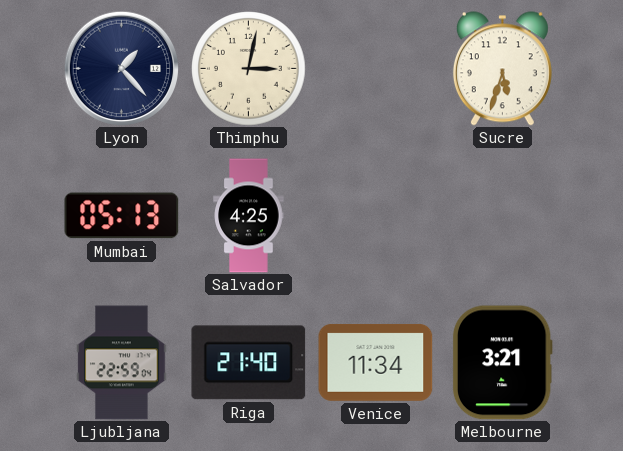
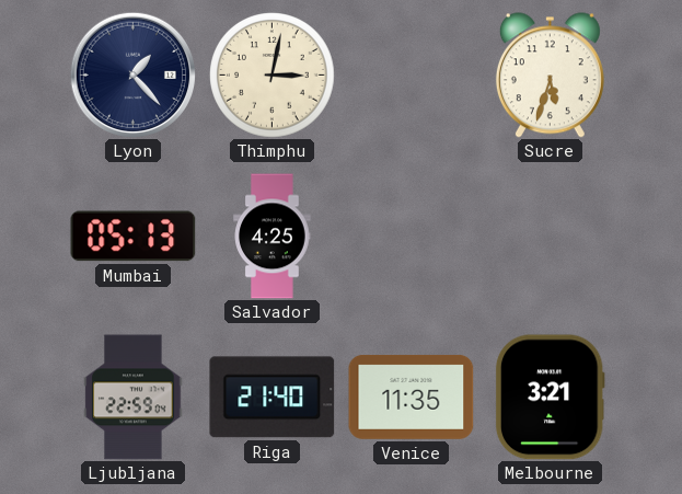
Venice: 11:34 -> 11:35
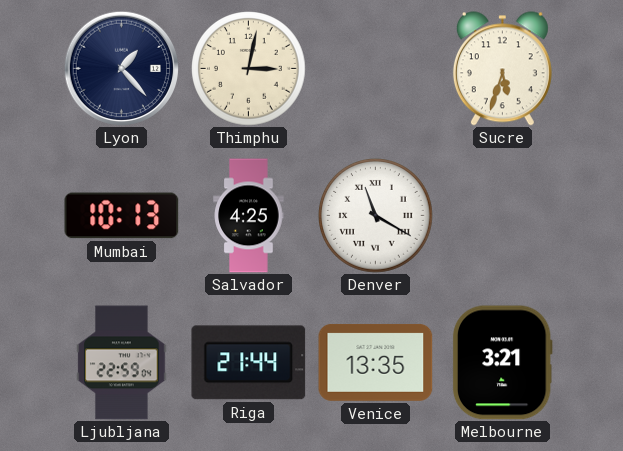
Mumbai: 05:13 -> 10:13
Denver: none -> 11:20
Riga: 21:40 -> 21:44
Venice: 11:35 -> 13:35
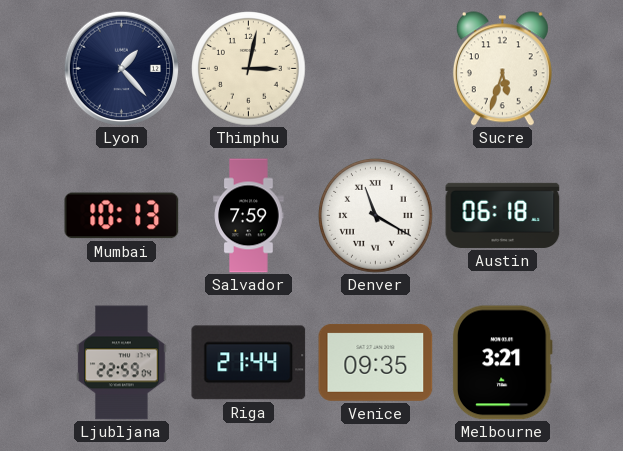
Salvador: 4:25 -> 7:59
Austin: none -> 06:18
Venice: 13:35 -> 09:35
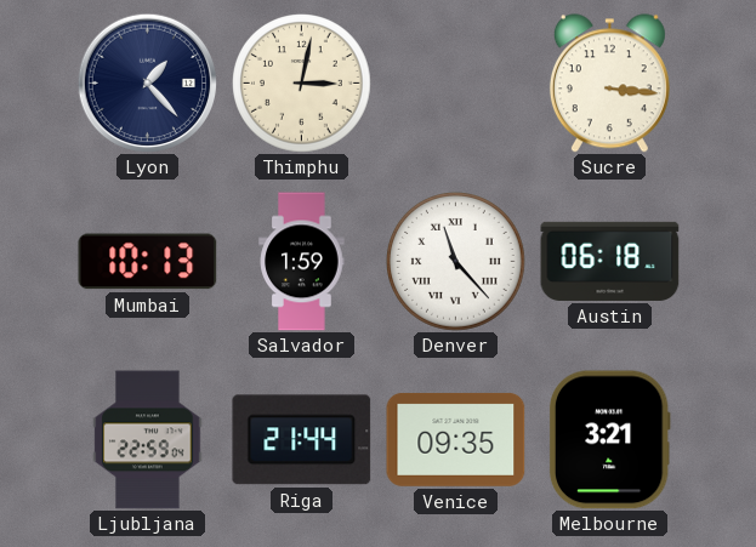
Sucre: 5:33 -> 3:16
Salvador: 7:59 -> 1:59
Denver: 11:20 -> 11:23
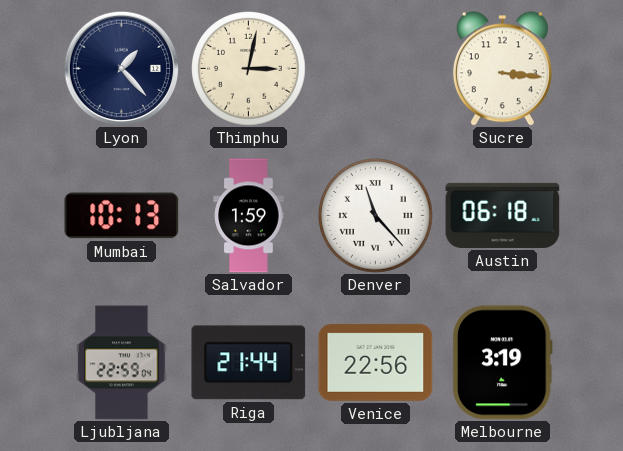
Venice: 09:35 -> 22:56
Melbourne: 3:21 -> 3:19
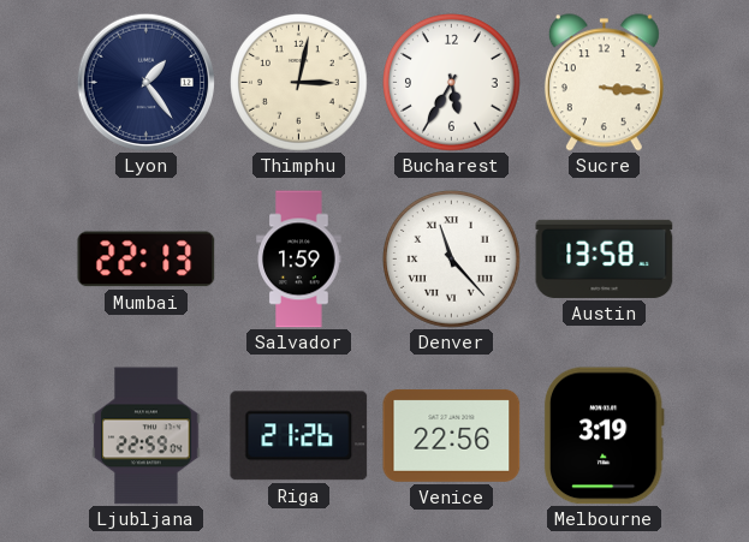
Lyon: 1:23 -> 1:24
Bucharest: none -> 5:35
Mumbai: 10:13 -> 22:13
Austin: 06:18 -> 13:58
Riga: 21:44 -> 21:26
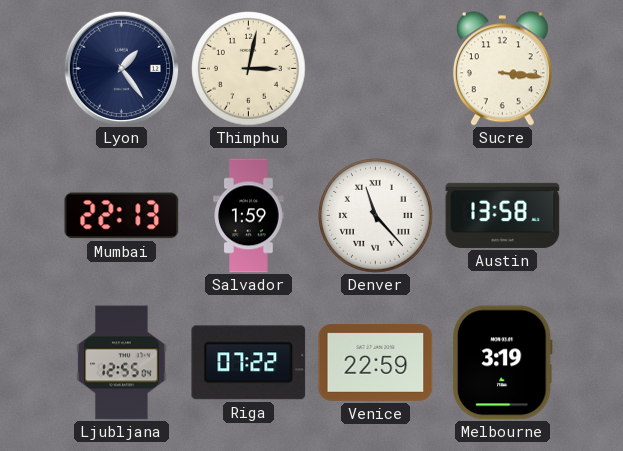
Bucharest: 5:35 -> none
Ljubljana: 22:59 -> 12:55
Riga: 21:26 -> 07:22
Venice: 22:56 -> 22:59
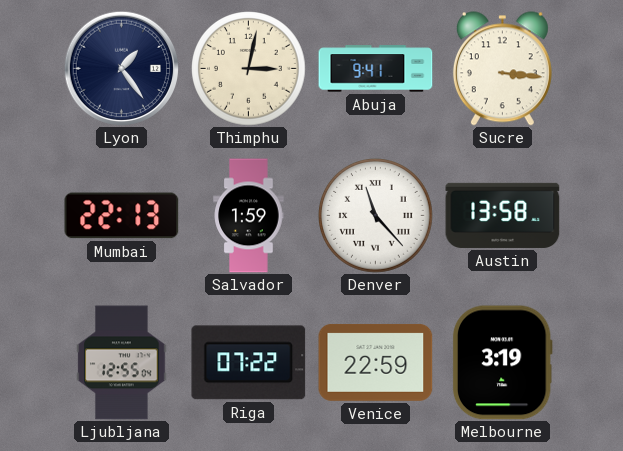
Abuja: none -> 9:41
